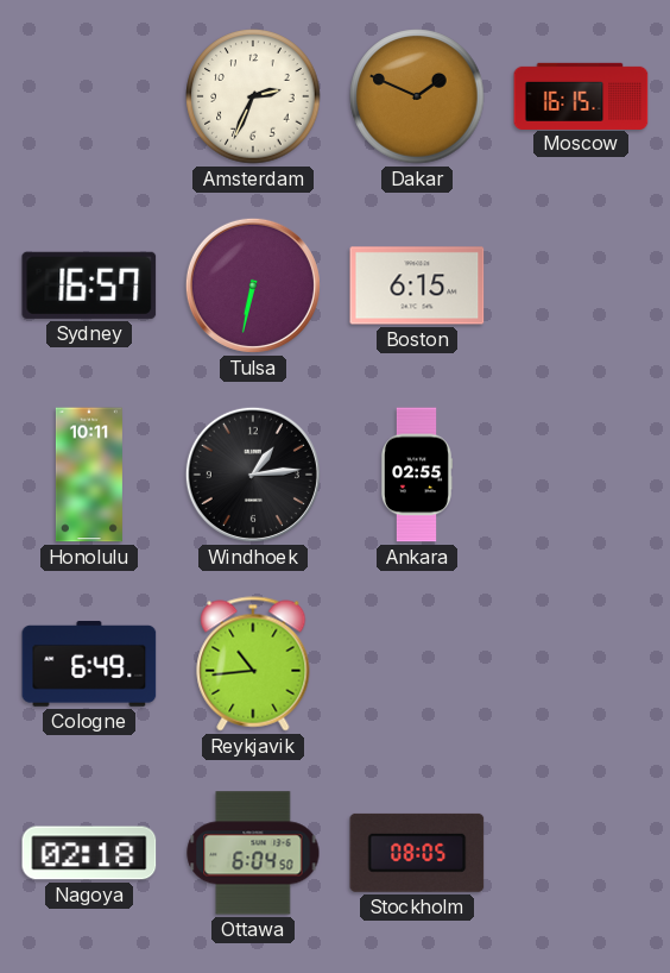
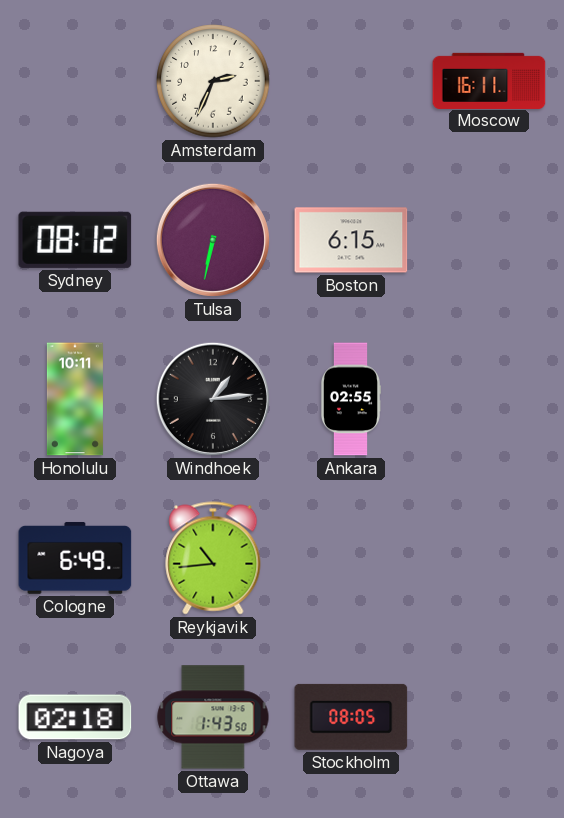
Dakar: 1:49 -> none
Moscow: 16:15 -> 16:11
Sydney: 16:57 -> 08:12
Ottawa: 6:04 -> 1:43
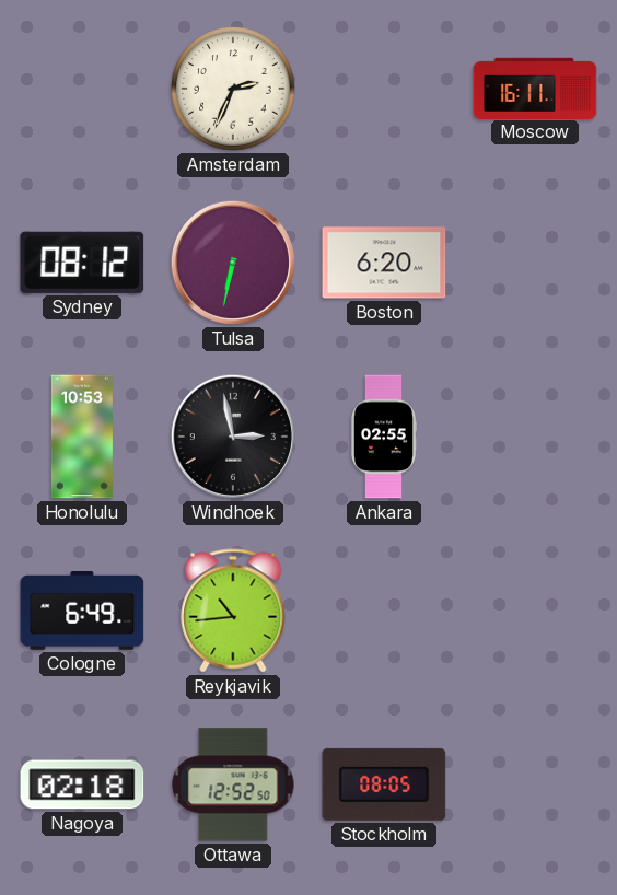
Boston: 6:15 -> 6:20
Honolulu: 10:11 -> 10:53
Windhoek: 1:14 -> 2:58
Ottawa: 1:43 -> 12:52
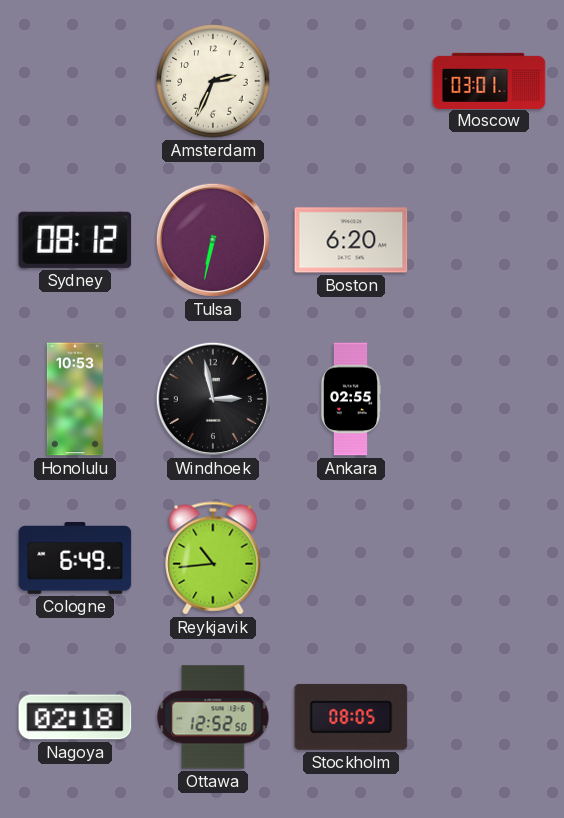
Moscow: 16:11 -> 03:01
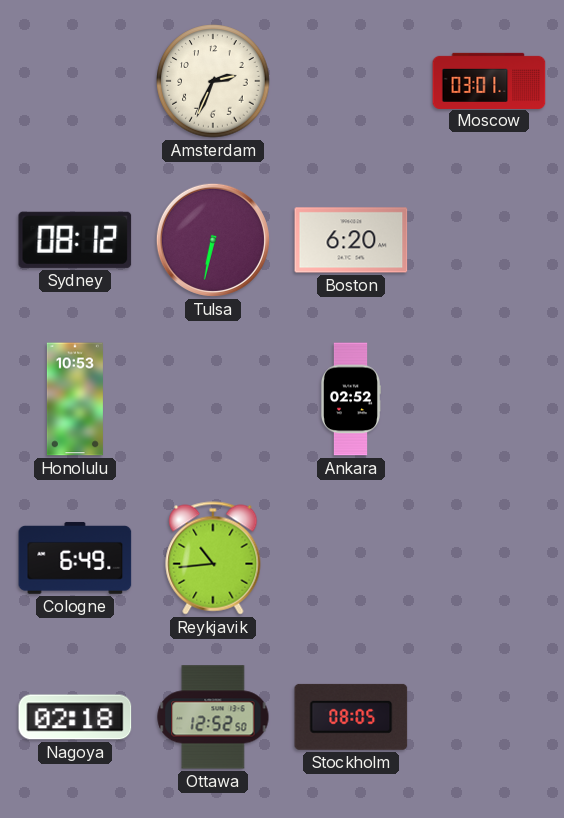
Windhoek: 2:58 -> none
Ankara: 02:55 -> 02:52
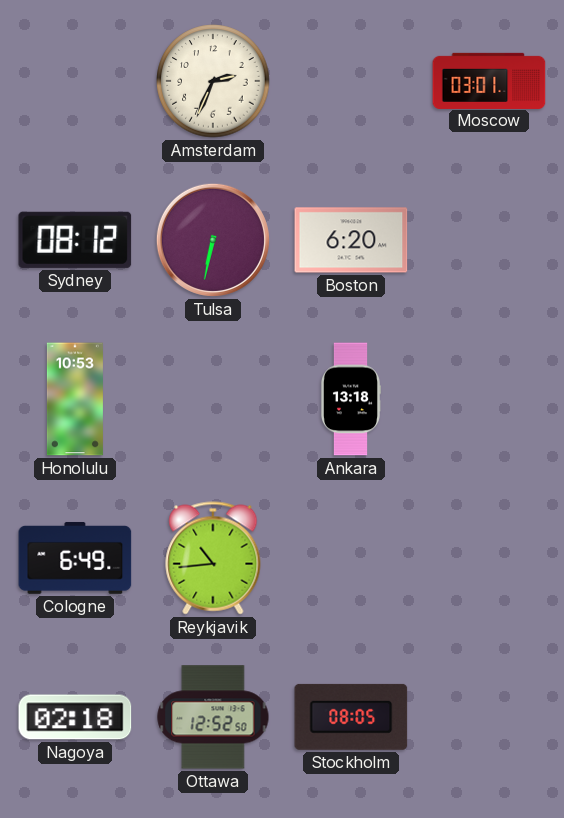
Ankara: 02:52 -> 13:18
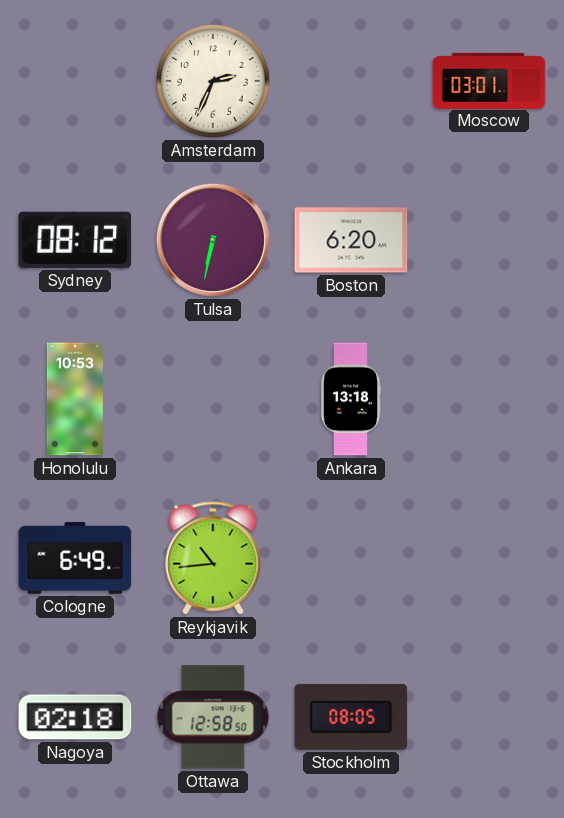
Ottawa: 12:52 -> 12:58
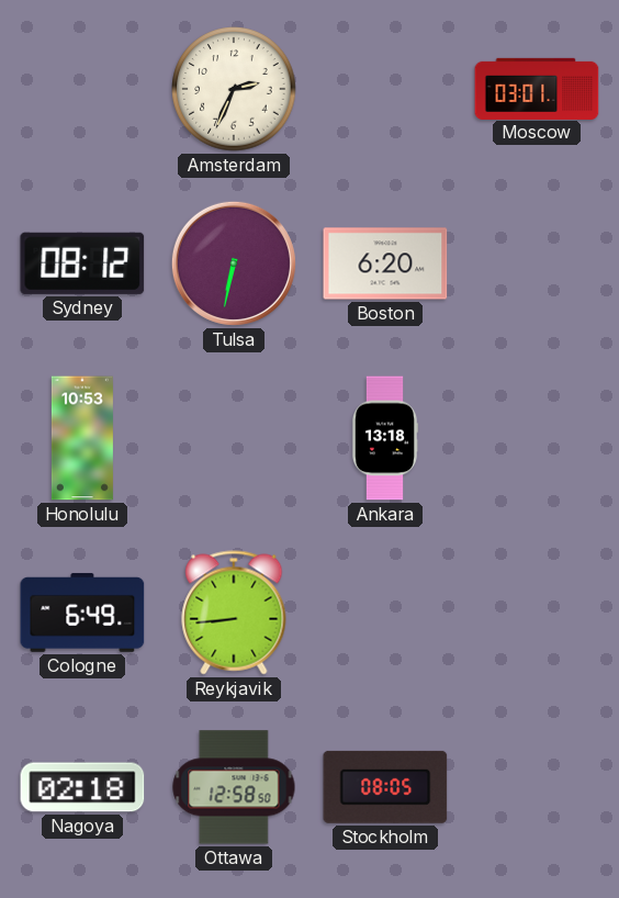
Reykjavik: 10:44 -> 8:44
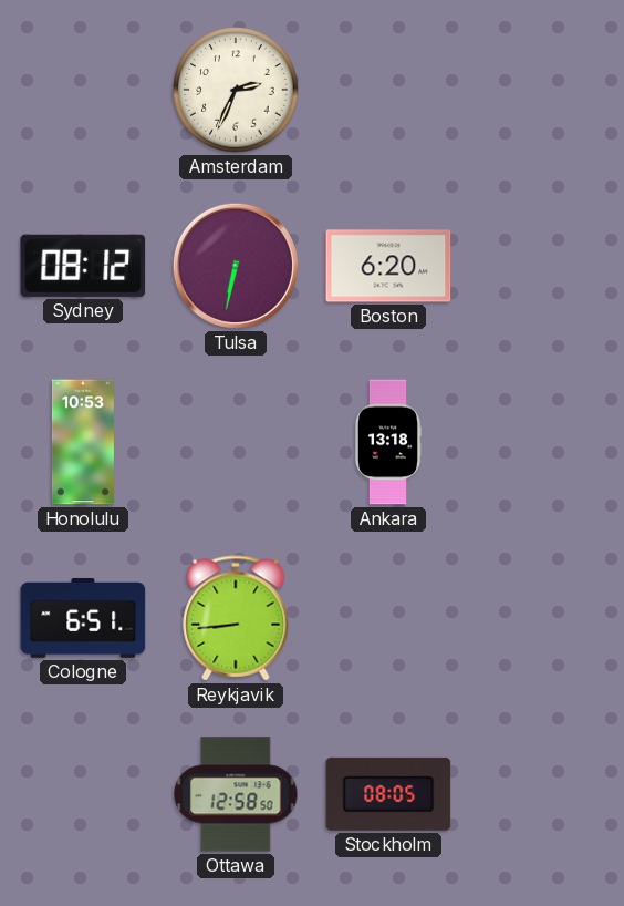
Moscow: 03:01 -> none
Cologne: 6:49 -> 6:51
Nagoya: 02:18 -> none
